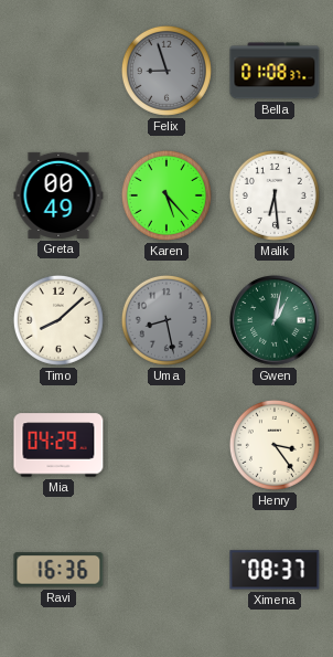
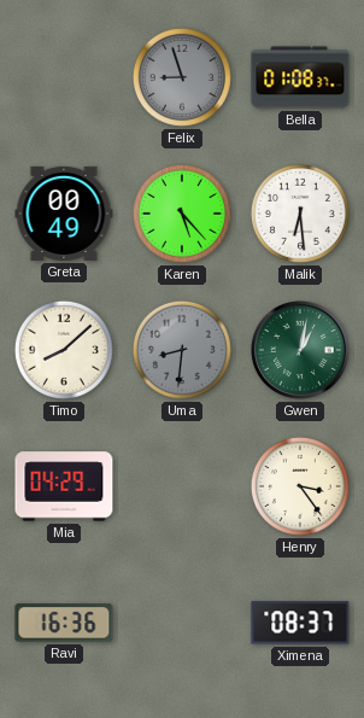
Uma: 8:28 -> 8:31
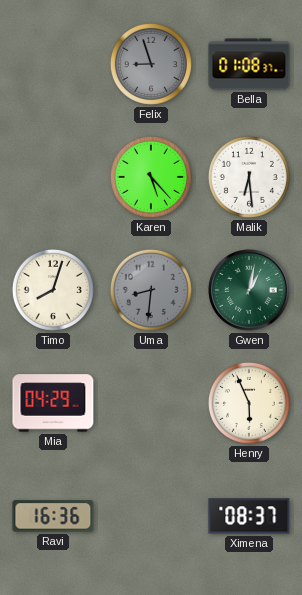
Greta: 00:49 -> none
Timo: 8:08 -> 8:03
Henry: 3:24 -> 5:56
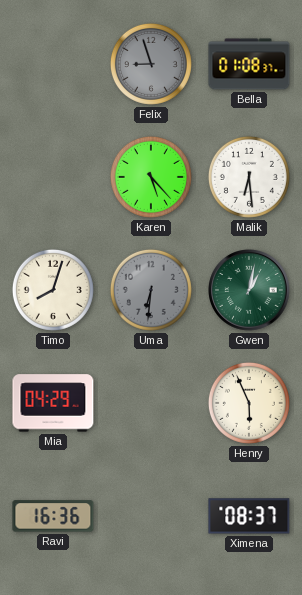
Uma: 8:31 -> 6:31
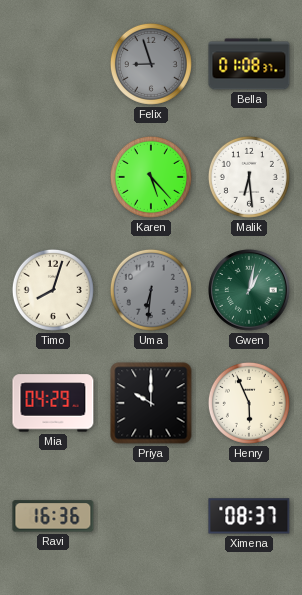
Priya: none -> 10:00
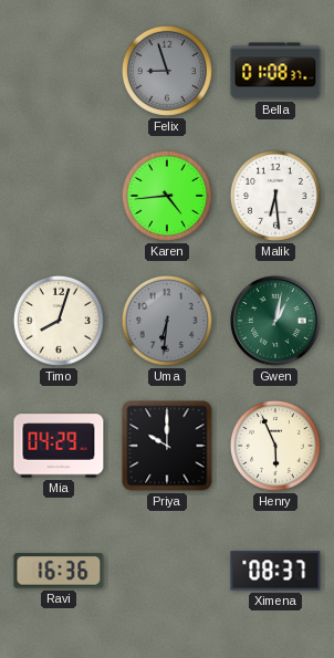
Karen: 5:23 -> 4:44
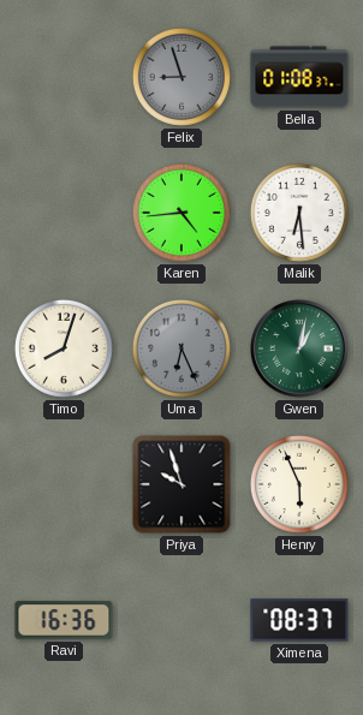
Uma: 6:31 -> 6:26
Mia: 04:29 -> none
Priya: 10:00 -> 9:57
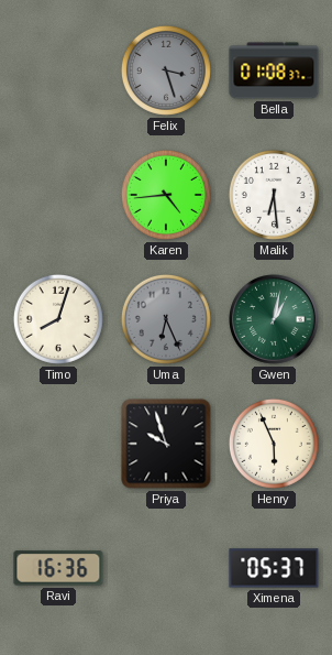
Felix: 8:57 -> 3:27
Ximena: 08:37 -> 05:37
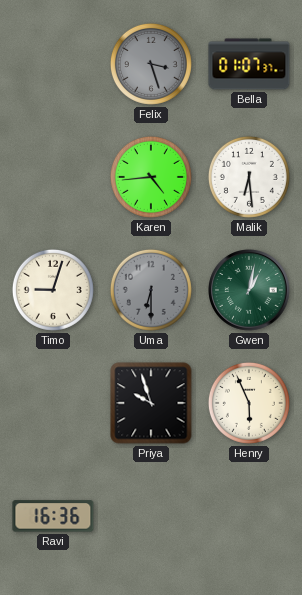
Bella: 01:08 -> 01:07
Timo: 8:03 -> 9:03
Uma: 6:26 -> 6:30
Ximena: 05:37 -> none
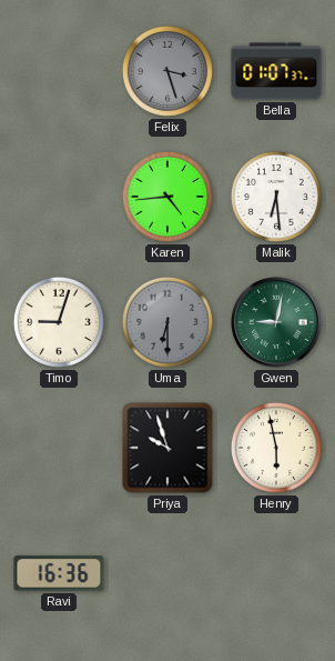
Gwen: 1:02 -> 9:02
Henry: 5:56 -> 5:58
